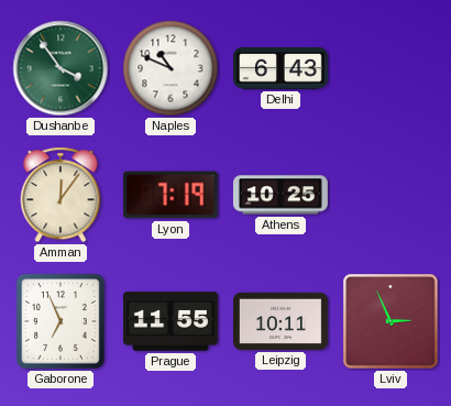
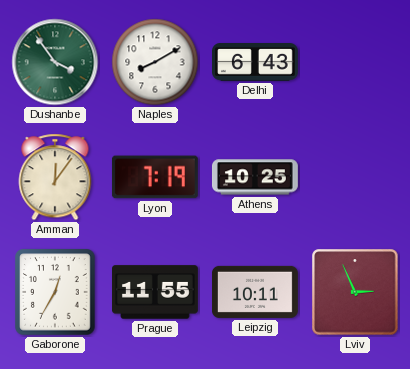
Naples: 10:49 -> 8:10
Gaborone: 6:56 -> 12:35
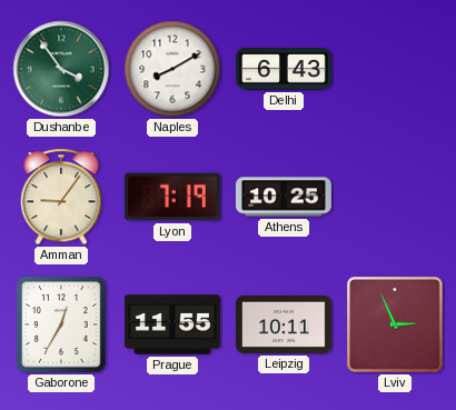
Amman: 12:06 -> 9:06
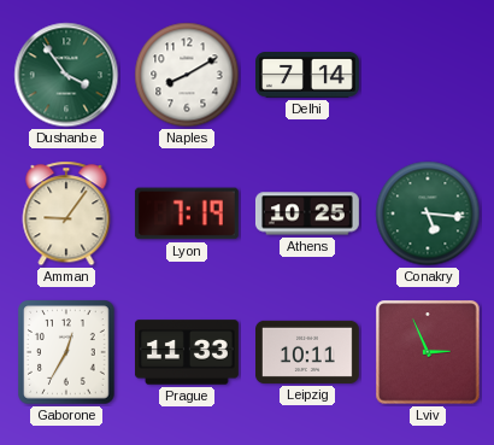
Delhi: 6:43 -> 7:14
Conakry: none -> 5:16
Prague: 11:55 -> 11:33
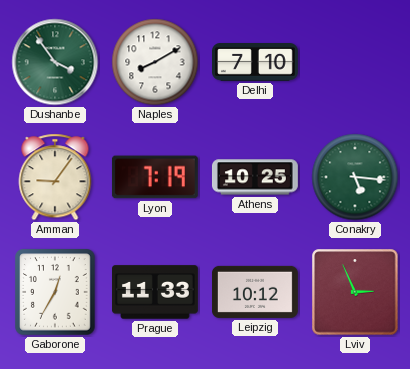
Delhi: 7:14 -> 7:10
Leipzig: 10:11 -> 10:12
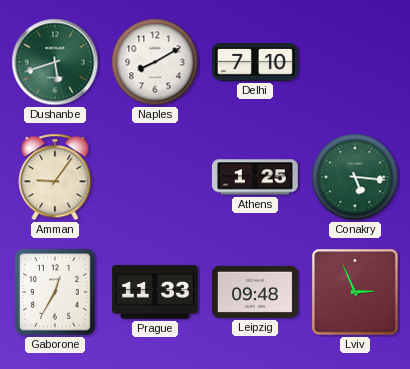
Dushanbe: 3:54 -> 5:42
Lyon: 7:19 -> none
Athens: 10:25 -> 1:25
Leipzig: 10:12 -> 09:48
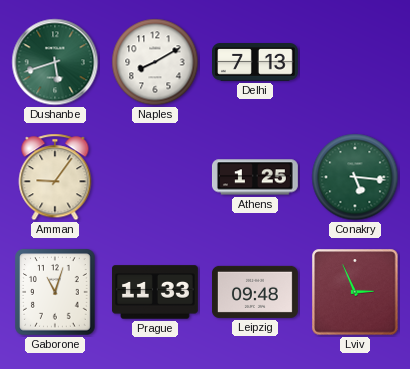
Delhi: 7:10 -> 7:13
Gaborone: 12:35 -> 11:03
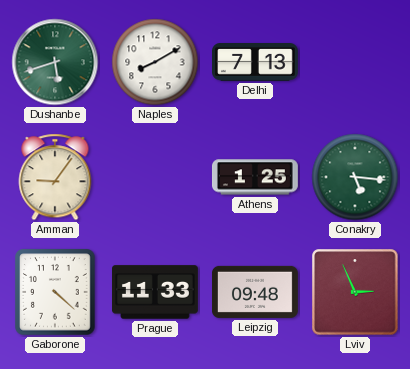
Gaborone: 11:03 -> 4:22
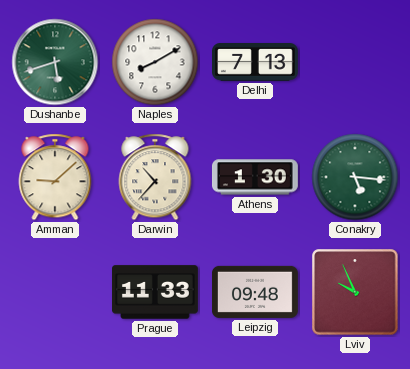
Amman: 9:06 -> 9:08
Darwin: none -> 10:37
Athens: 1:25 -> 1:30
Gaborone: 4:22 -> none
Lviv: 2:56 -> 9:56
